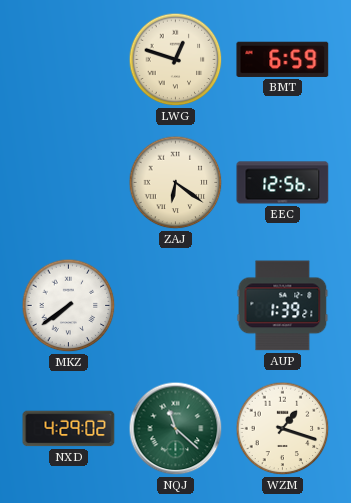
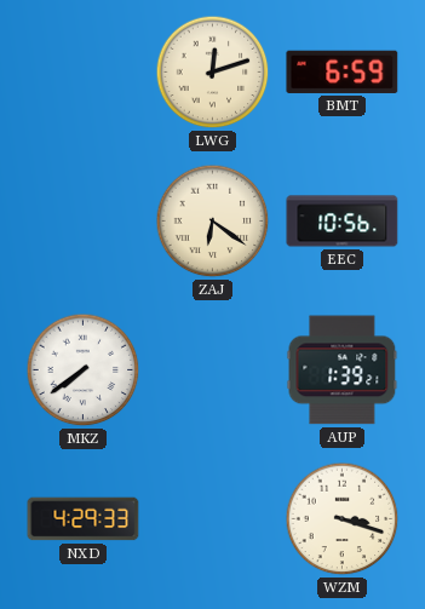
LWG: 12:48 -> 12:12
EEC: 12:56 -> 10:56
NXD: 4:29:02 -> 4:29:33
NQJ: 11:22 -> none
WZM: 1:18 -> 3:18
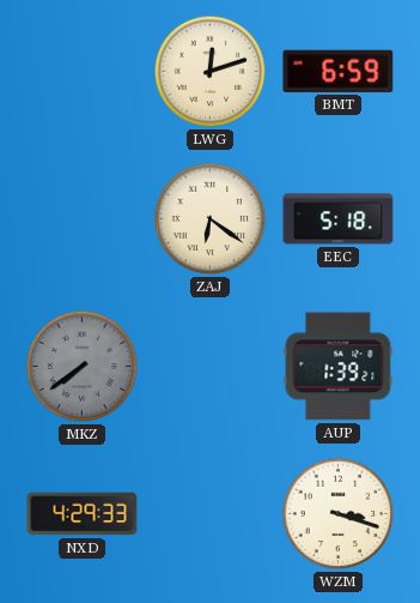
EEC: 10:56 -> 5:18
MKZ dial: white -> grey
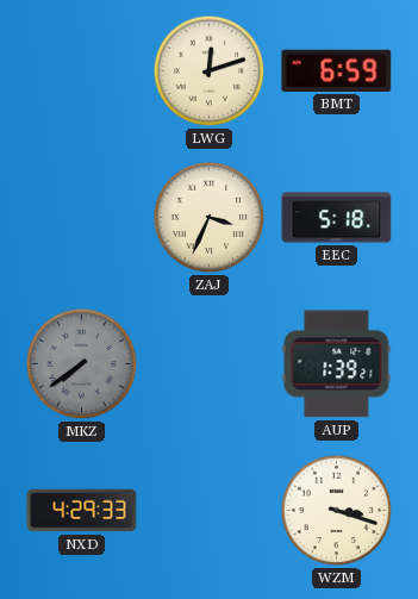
ZAJ: 6:21 -> 3:34
